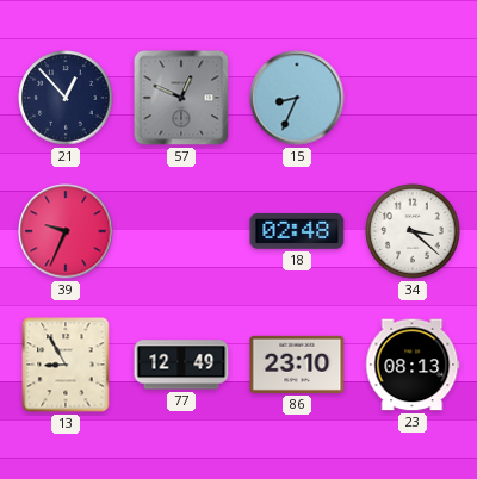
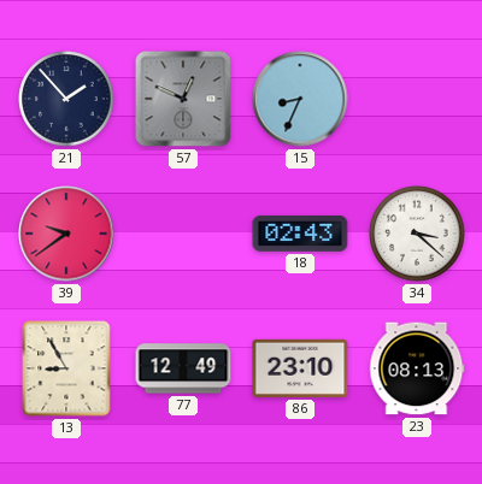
21: 12:53 -> 1:53
39: 9:34 -> 9:39
18: 02:48 -> 02:43
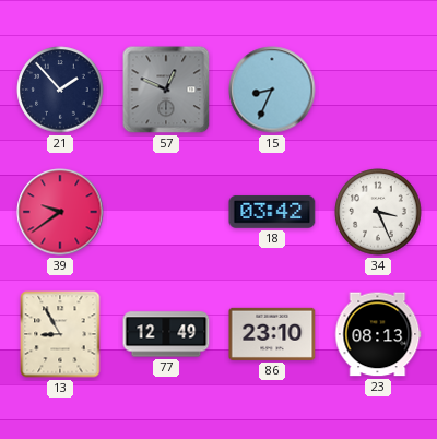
18: 02:43 -> 03:42
34: 3:22 -> 3:26
